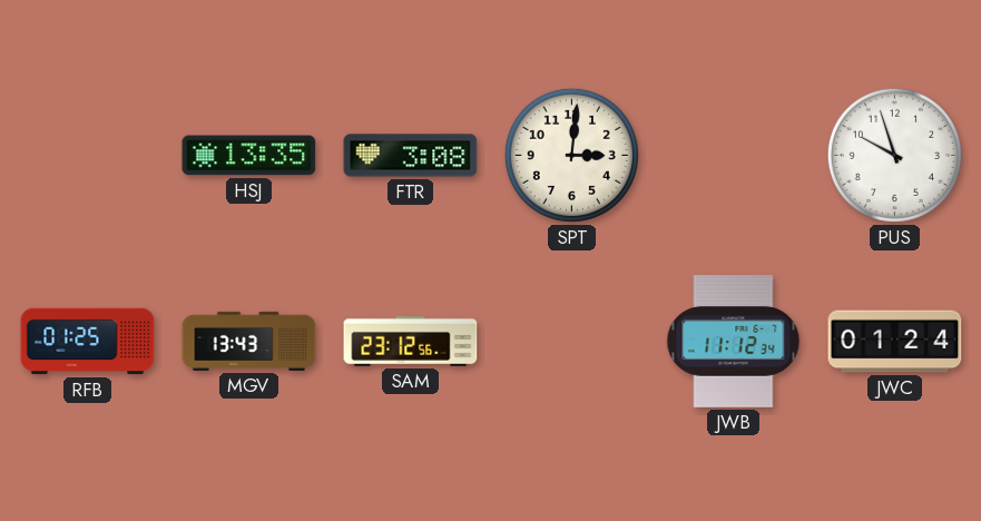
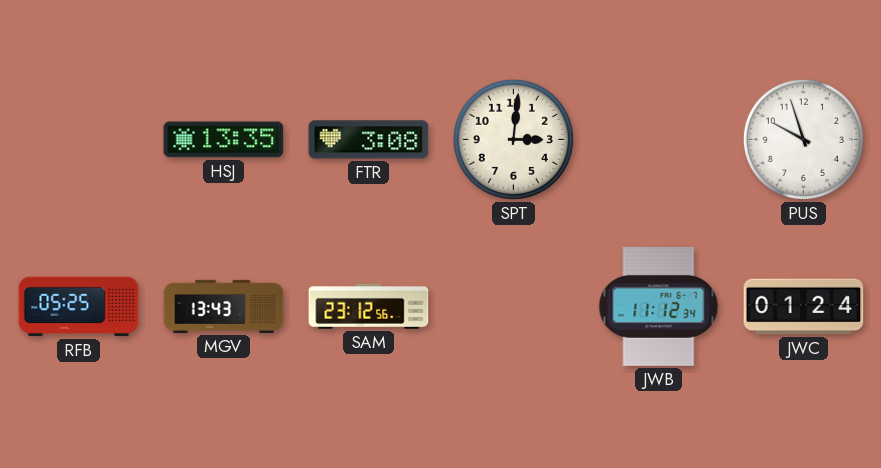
RFB: 01:25 -> 05:25
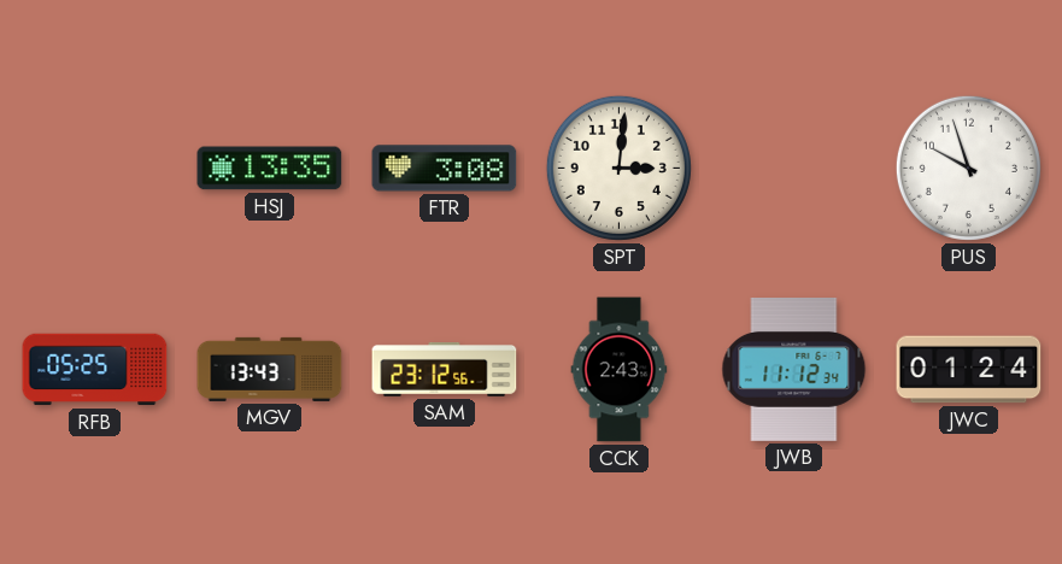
CCK: none -> 2:43
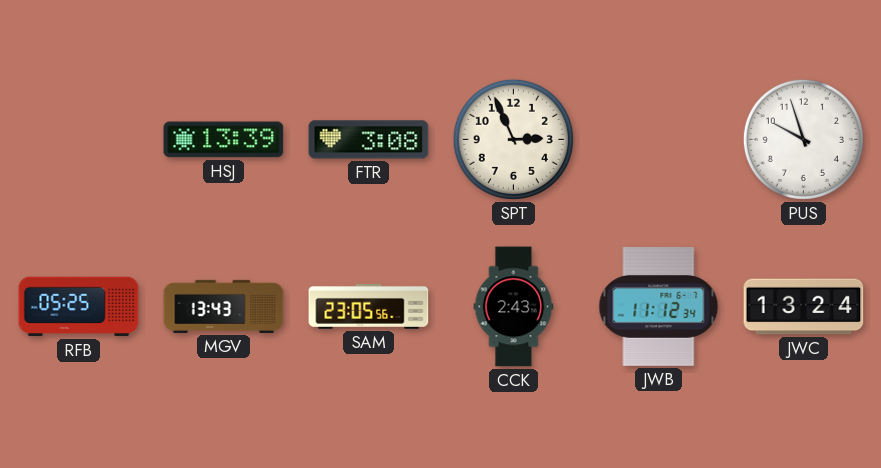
HSJ: 13:35 -> 13:39
SPT: 3:01 -> 2:56
SAM: 23:12 -> 23:05
JWC: 01:24 -> 13:24
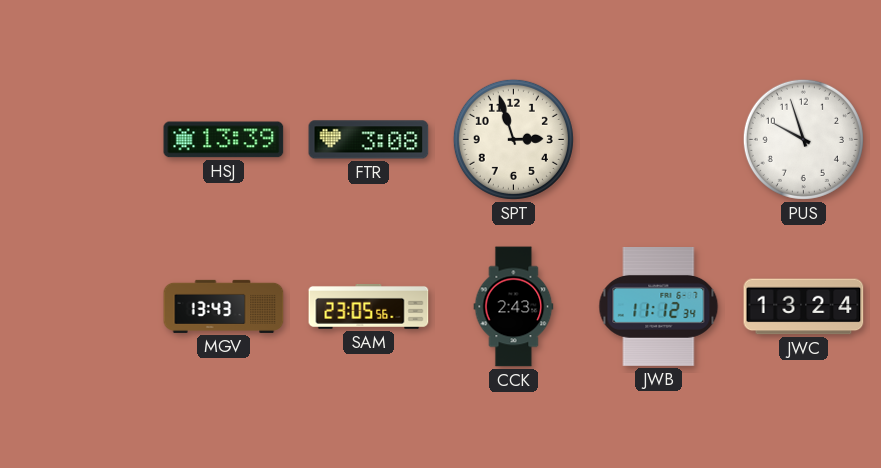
SPT: 2:56 -> 2:57
RFB: 05:25 -> none
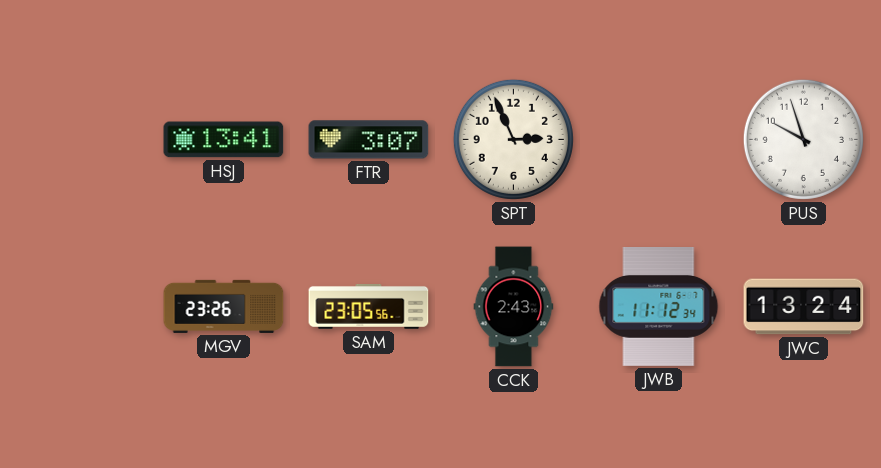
HSJ: 13:39 -> 13:41
FTR: 3:08 -> 3:07
SPT: 2:57 -> 2:56
MGV: 13:43 -> 23:26
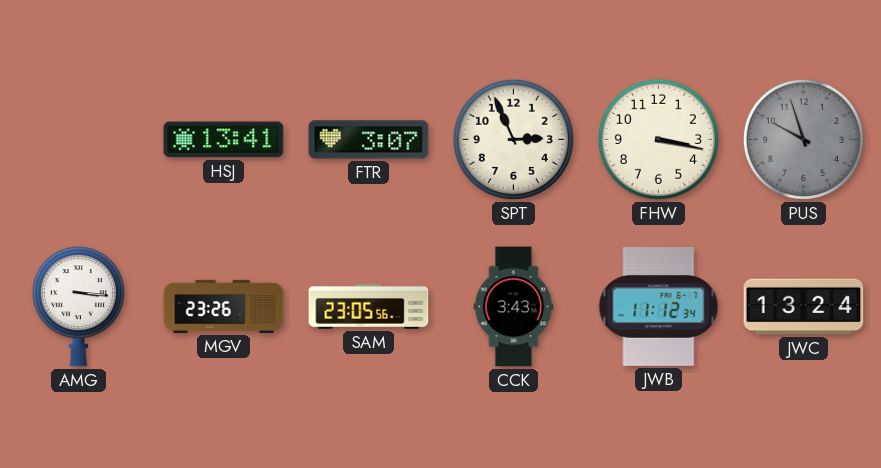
FHW: none -> 3:17
PUS dial: white -> grey
AMG: none -> 3:16
CCK: 2:43 -> 3:43
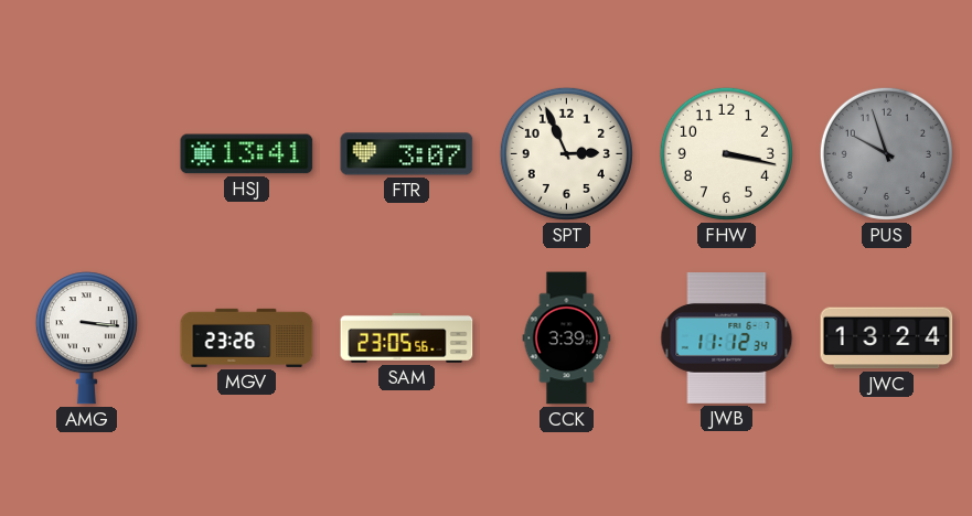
CCK: 3:43 -> 3:39
